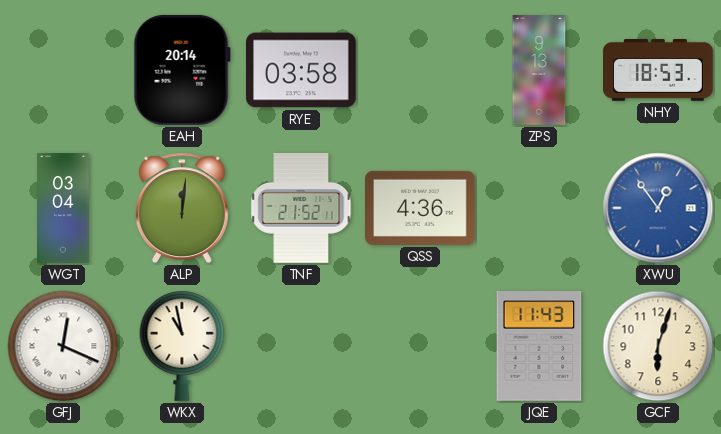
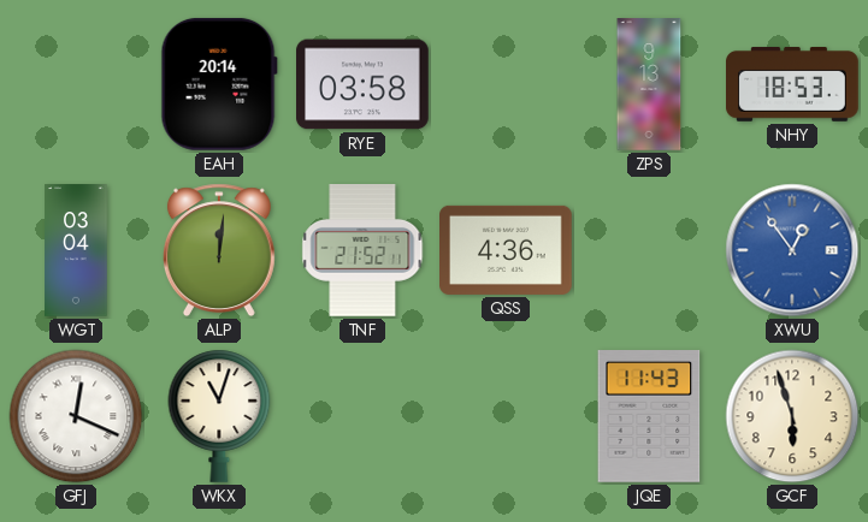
WKX: 10:58 -> 11:03
GCF: 6:03 -> 5:57
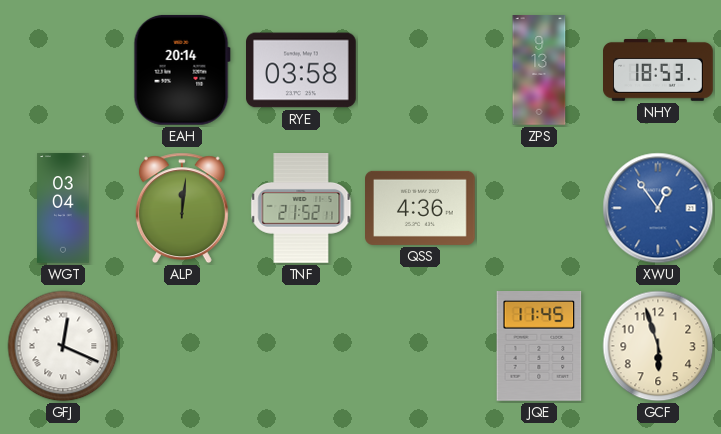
WKX: 11:03 -> none
JQE: 11:43 -> 11:45
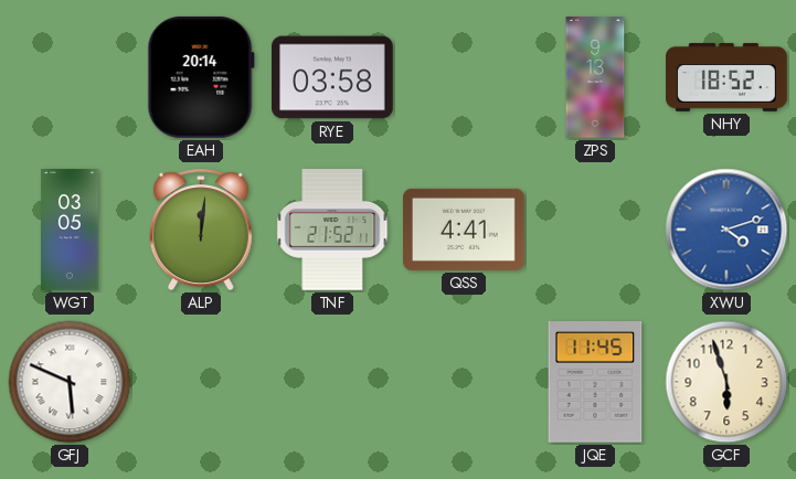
NHY: 18:53 -> 18:52
WGT: 03:04 -> 03:05
QSS: 4:36 -> 4:41
XWU: 12:54 -> 4:12
GFJ: 12:19 -> 5:49
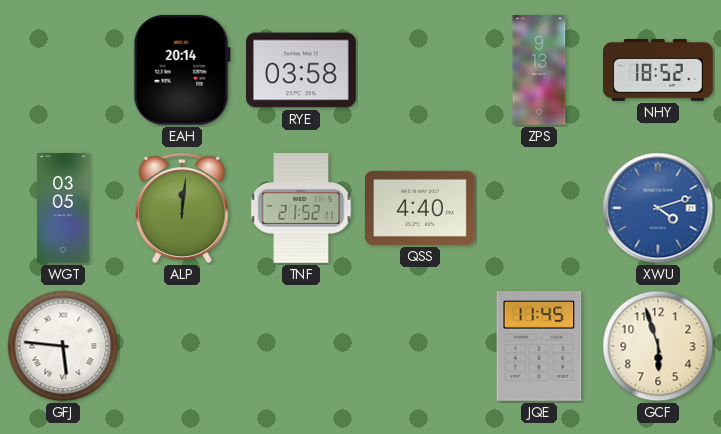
QSS: 4:41 -> 4:40
GFJ: 5:49 -> 5:46
